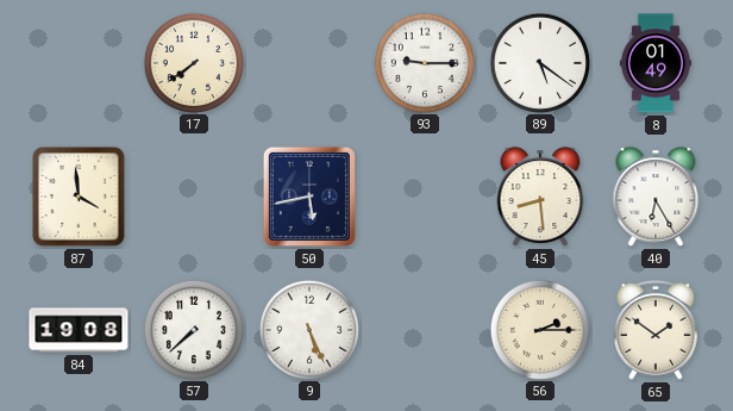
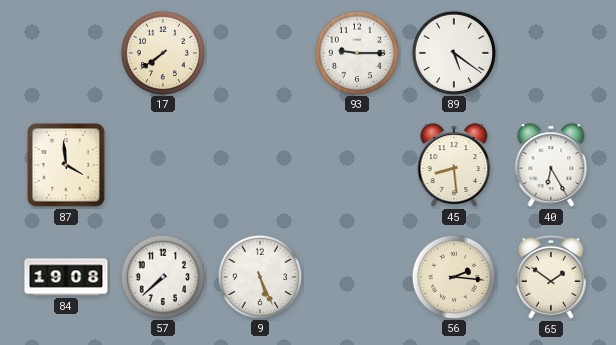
8: 01:49 -> none
50: 5:43 -> none
56: 2:15 -> 2:16
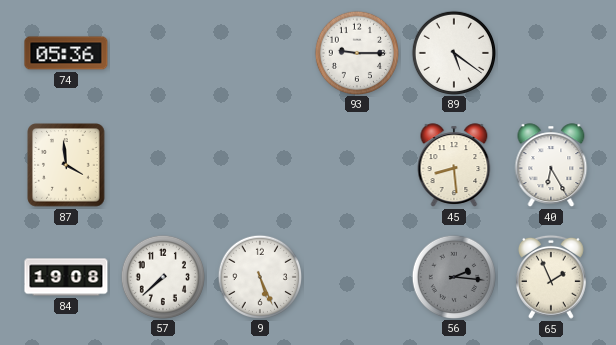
74: none -> 05:36
17: 7:39 -> none
56 dial: cream -> grey
65: 1:51 -> 1:56
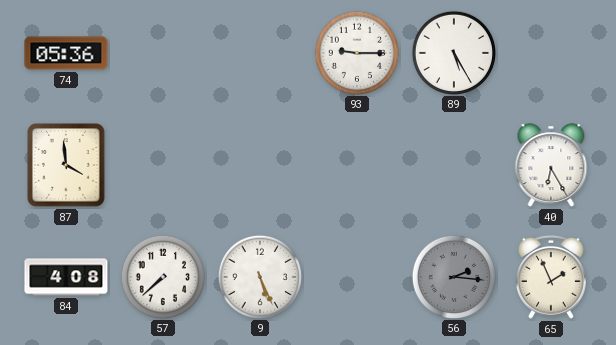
89: 5:21 -> 5:25
45: 8:29 -> none
84: 19:08 -> 4:08
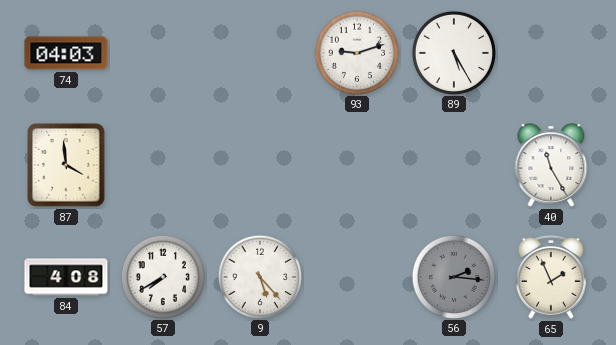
74: 05:36 -> 04:03
93: 9:15 -> 9:12
40: 6:25 -> 11:25
57: 7:38 -> 7:40
9: 5:26 -> 5:23
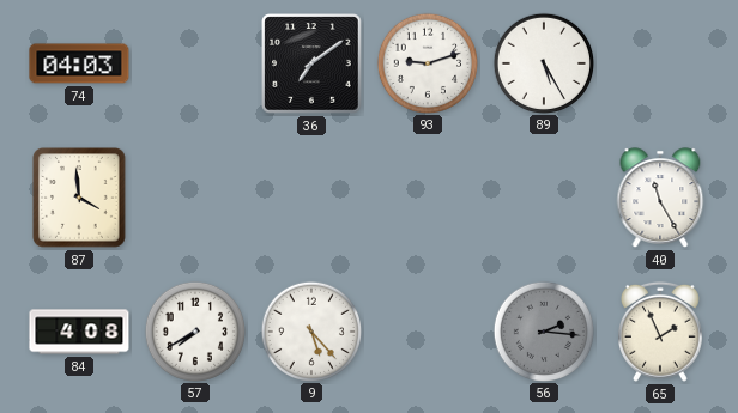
36: none -> 7:09
